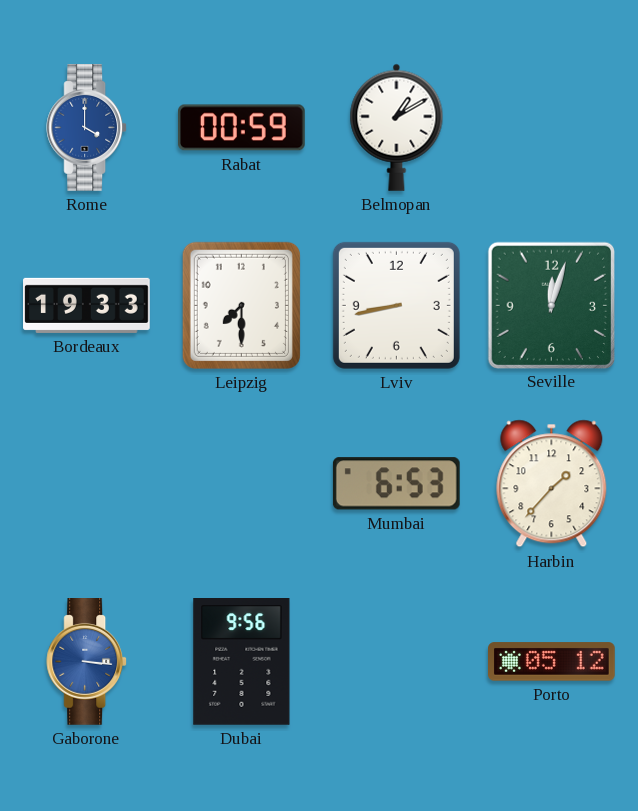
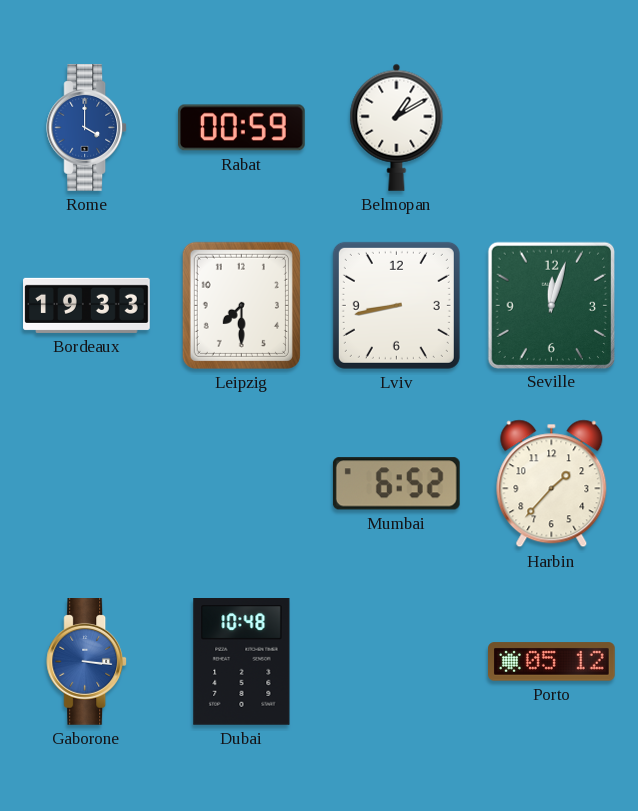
Mumbai: 6:53 -> 6:52
Dubai: 9:56 -> 10:48
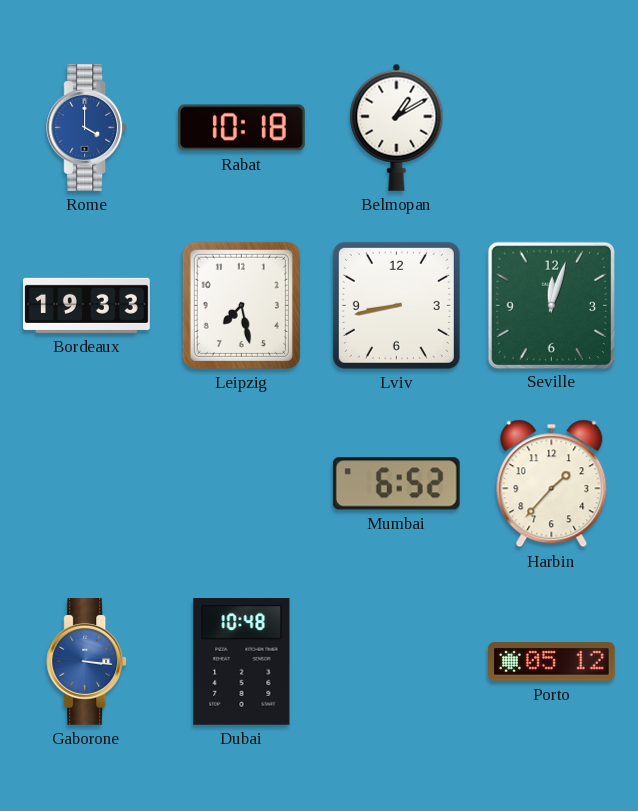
Rabat: 00:59 -> 10:18
Leipzig: 7:30 -> 7:28
